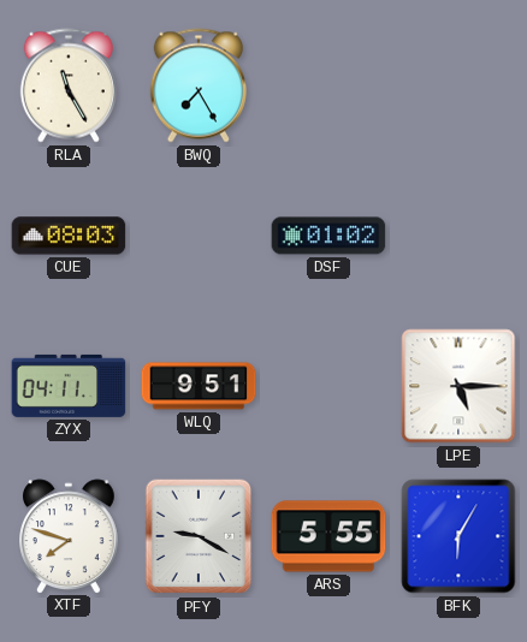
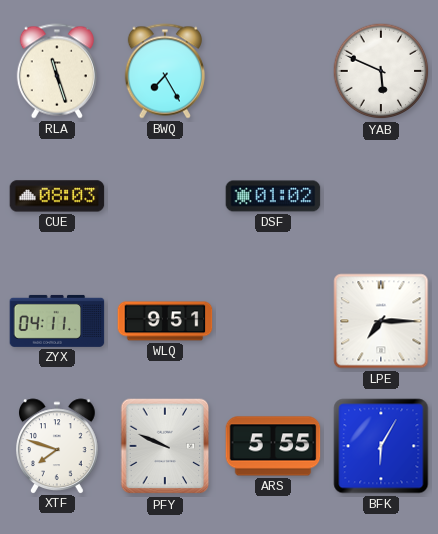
RLA: 11:25 -> 11:27
YAB: none -> 5:49
LPE: 5:15 -> 7:15
PFY: 9:20 -> 9:49
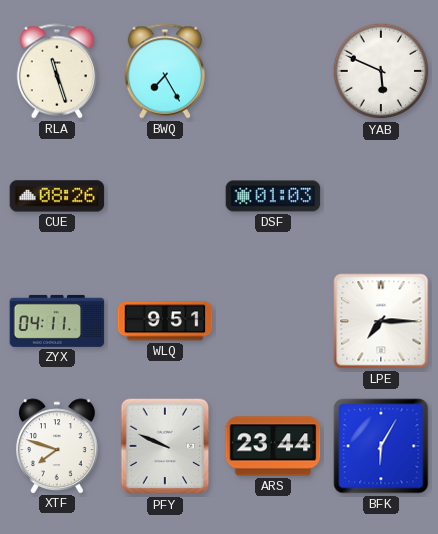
CUE: 08:03 -> 08:26
DSF: 01:02 -> 01:03
ARS: 5:55 -> 23:44
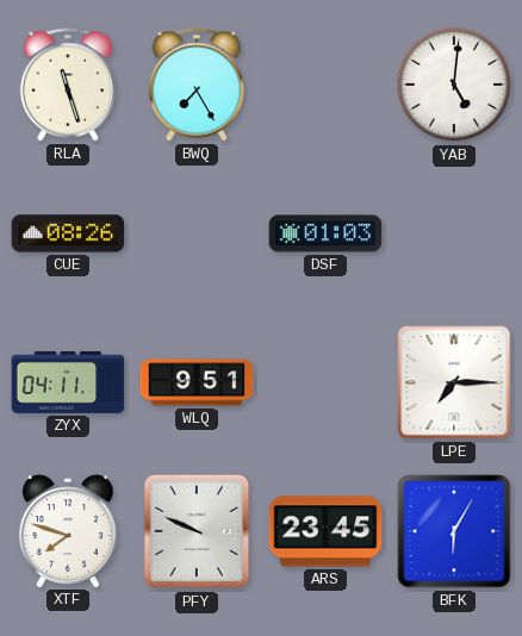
YAB: 5:49 -> 5:01
ARS: 23:44 -> 23:45
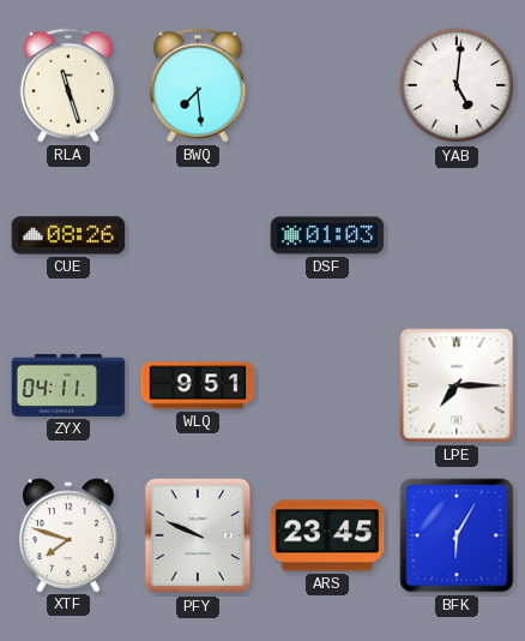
BWQ: 7:25 -> 7:29
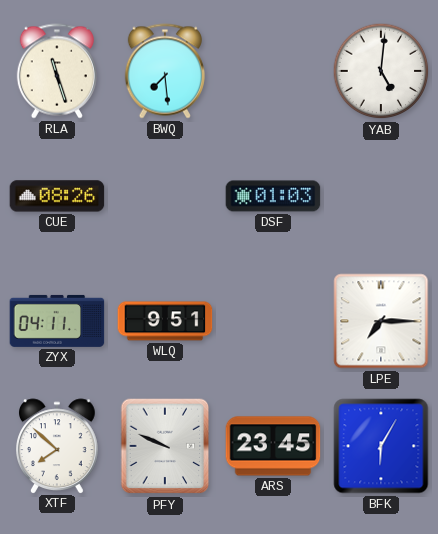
XTF: 7:48 -> 7:52
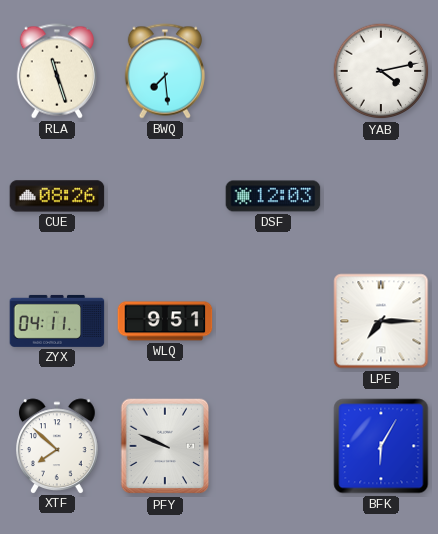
YAB: 5:01 -> 4:13
DSF: 01:03 -> 12:03
ARS: 23:45 -> none
